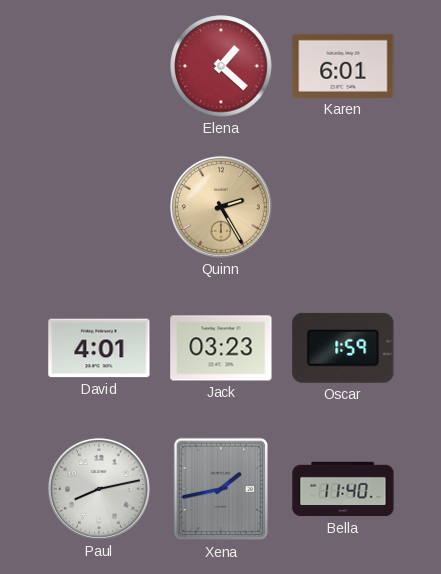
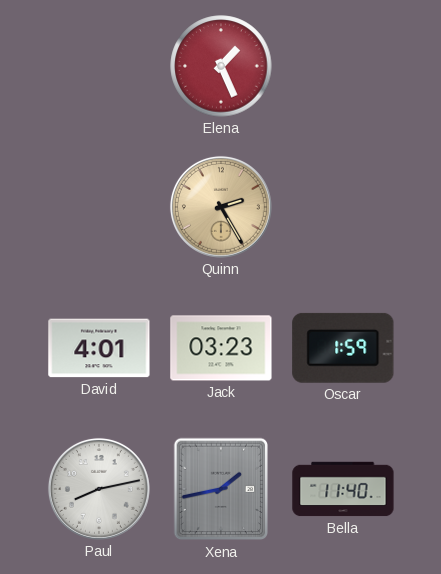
Elena: 1:22 -> 1:26
Karen: 6:01 -> none
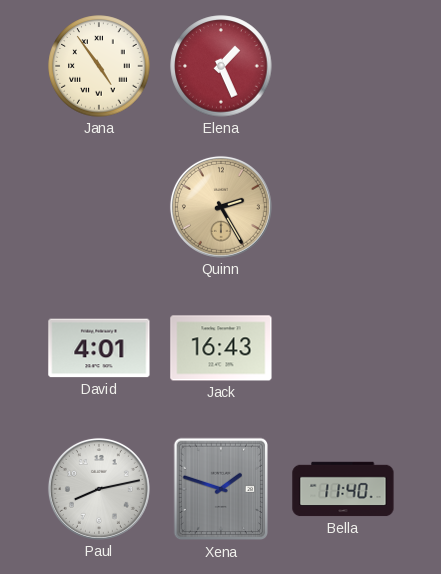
Jana: none -> 4:54
Jack: 03:23 -> 16:43
Oscar: 1:59 -> none
Xena: 1:43 -> 1:48
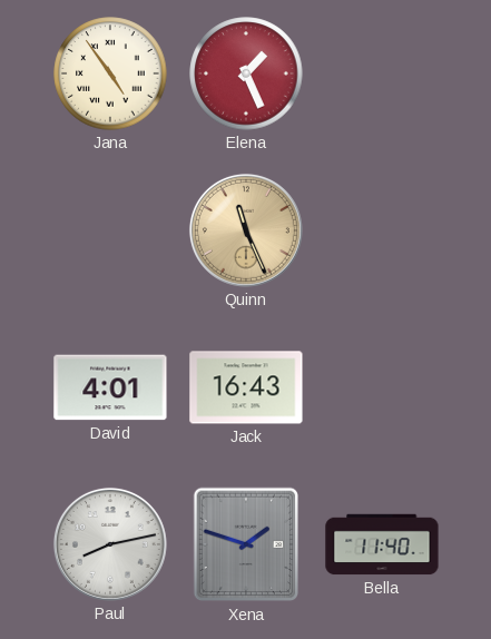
Quinn: 2:25 -> 11:26
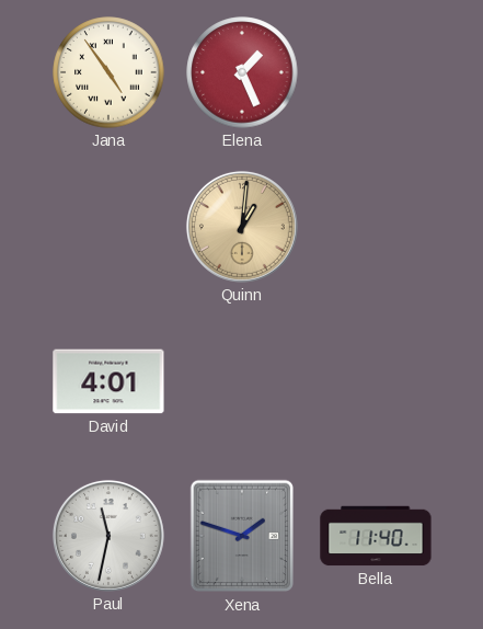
Quinn: 11:26 -> 1:01
Jack: 16:43 -> none
Paul: 8:13 -> 11:32
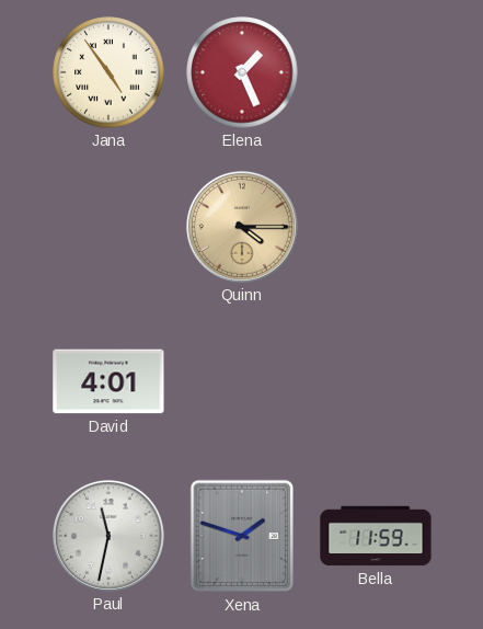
Quinn: 1:01 -> 4:15
Bella: 11:40 -> 11:59
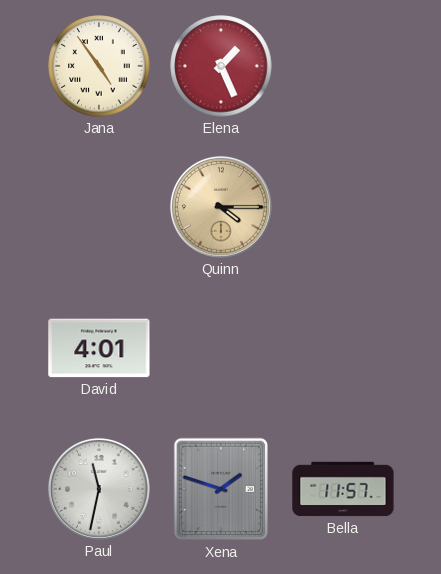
Bella: 11:59 -> 11:57
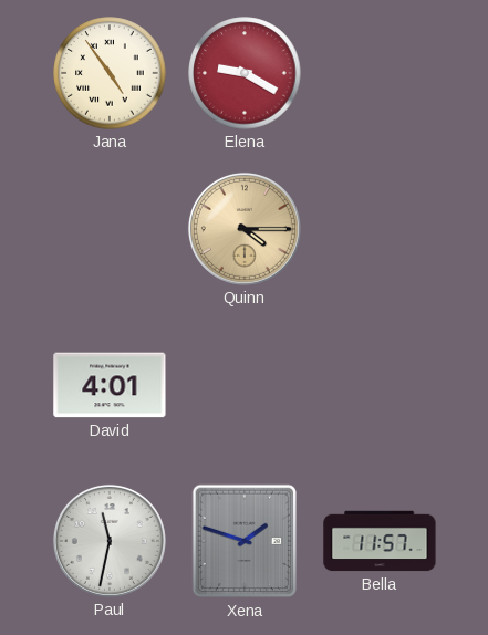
Elena: 1:26 -> 9:20
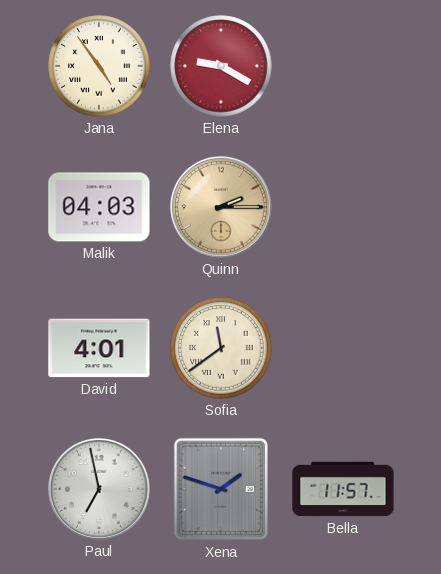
Malik: none -> 04:03
Quinn: 4:15 -> 2:15
Sofia: none -> 11:39
Paul: 11:32 -> 6:58
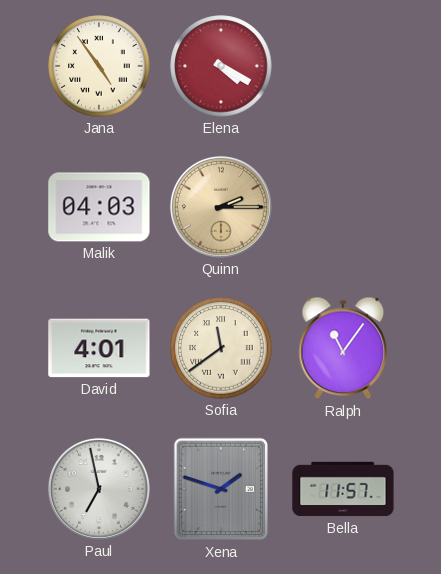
Elena: 9:20 -> 4:20
Ralph: none -> 11:06
